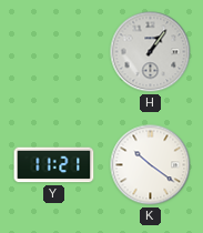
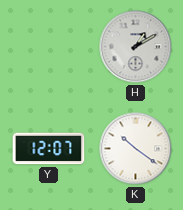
H: 1:06 -> 1:10
Y: 11:21 -> 12:07
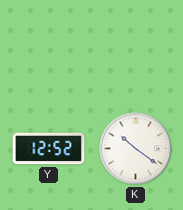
H: 1:10 -> none
Y: 12:07 -> 12:52
